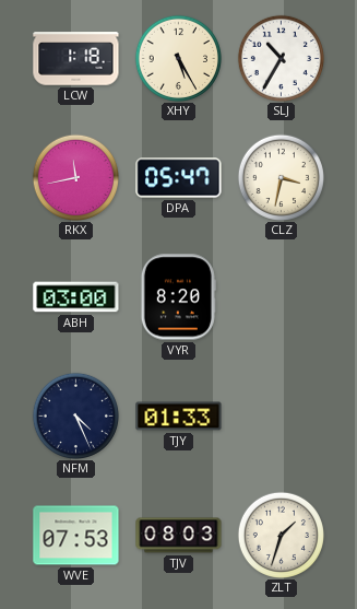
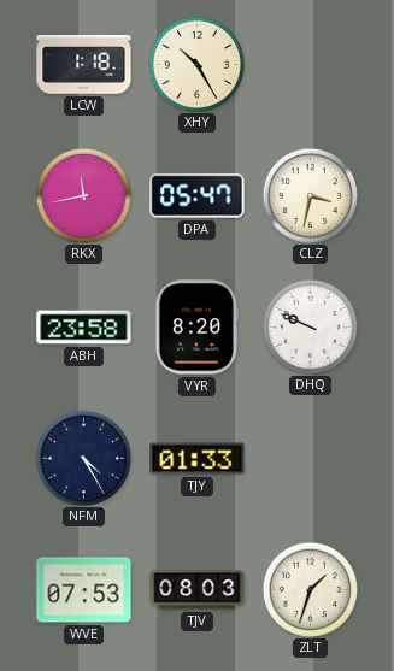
XHY: 5:25 -> 10:25
SLJ: 10:35 -> none
ABH: 03:00 -> 23:58
DHQ: none -> 9:49
NFM: 4:26 -> 4:25
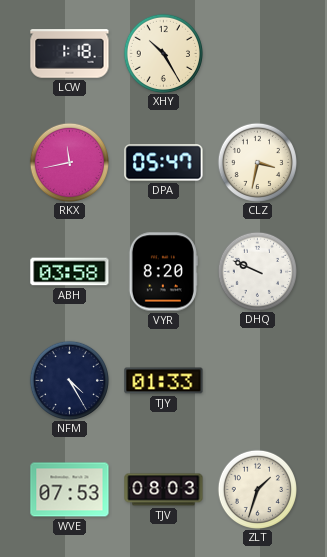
ABH: 23:58 -> 03:58
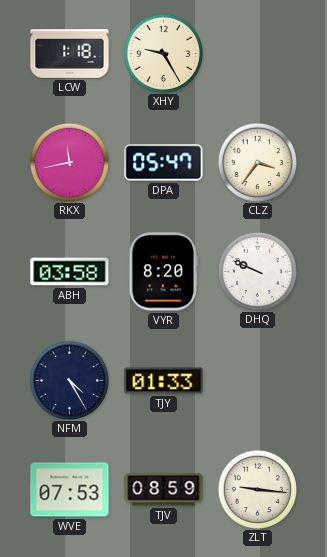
XHY: 10:25 -> 9:25
CLZ: 3:32 -> 3:36
TJV: 08:03 -> 08:59
ZLT: 1:33 -> 9:16
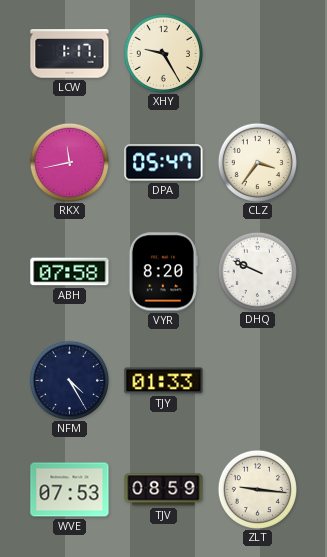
LCW: 1:18 -> 1:17
ABH: 03:58 -> 07:58
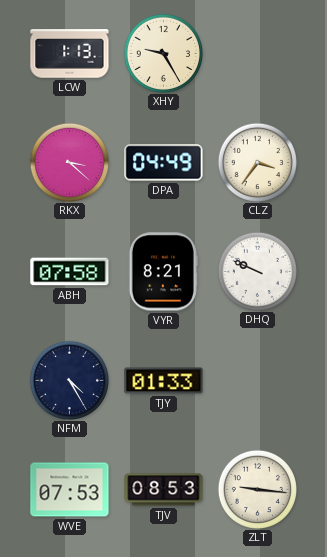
LCW: 1:17 -> 1:13
RKX: 11:43 -> 3:22
DPA: 05:47 -> 04:49
VYR: 8:20 -> 8:21
TJV: 08:59 -> 08:53
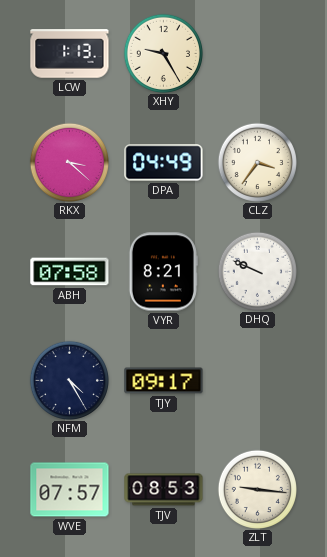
TJY: 01:33 -> 09:17
WVE: 07:53 -> 07:57
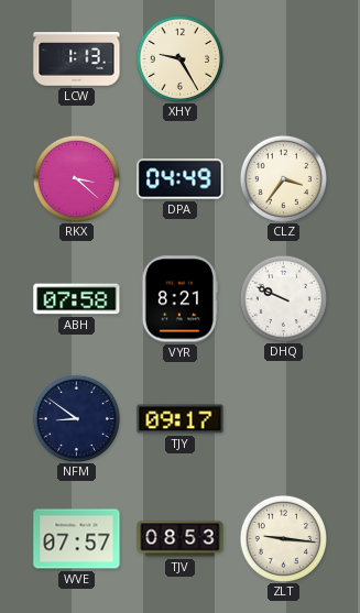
NFM: 4:25 -> 8:51
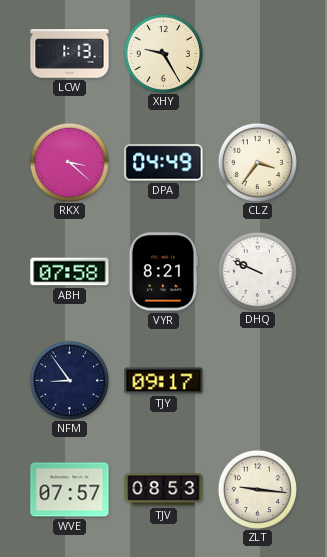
NFM: 8:51 -> 8:54
